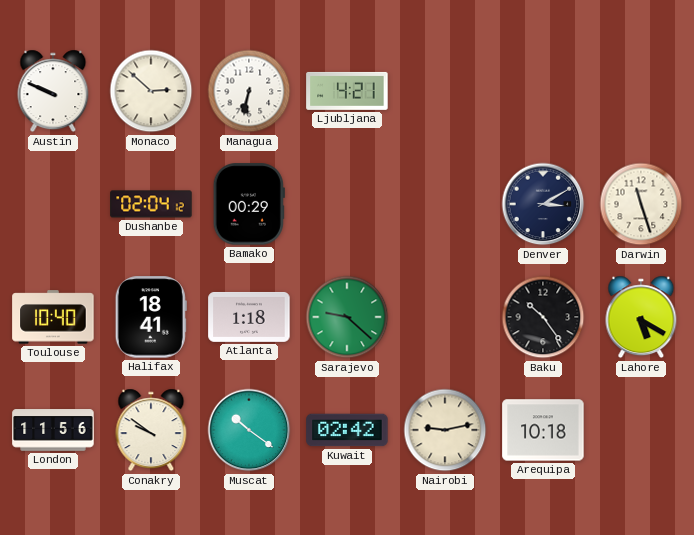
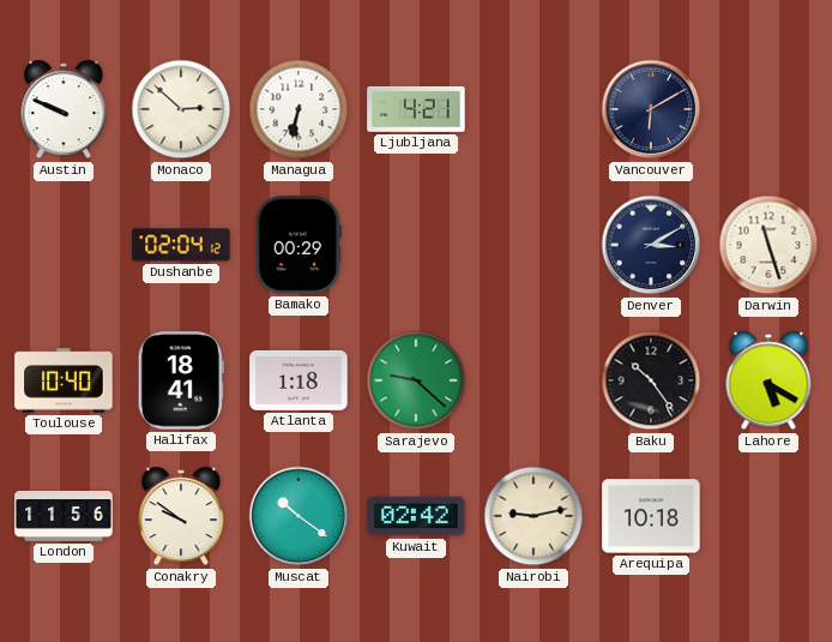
Vancouver: none -> 6:10
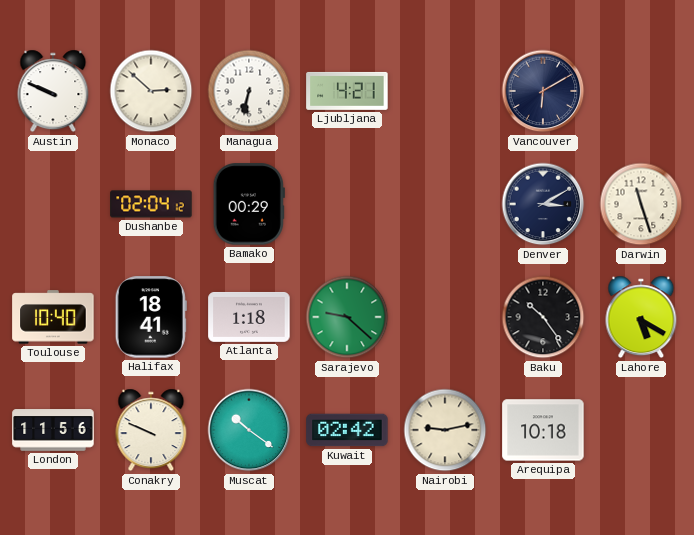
Conakry: 9:51 -> 9:49
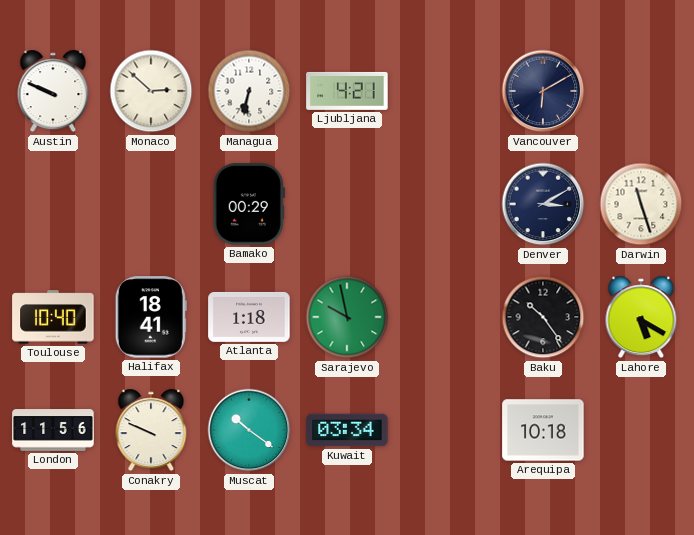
Dushanbe: 02:04 -> none
Sarajevo: 9:22 -> 9:58
Kuwait: 02:42 -> 03:34
Nairobi: 9:13 -> none
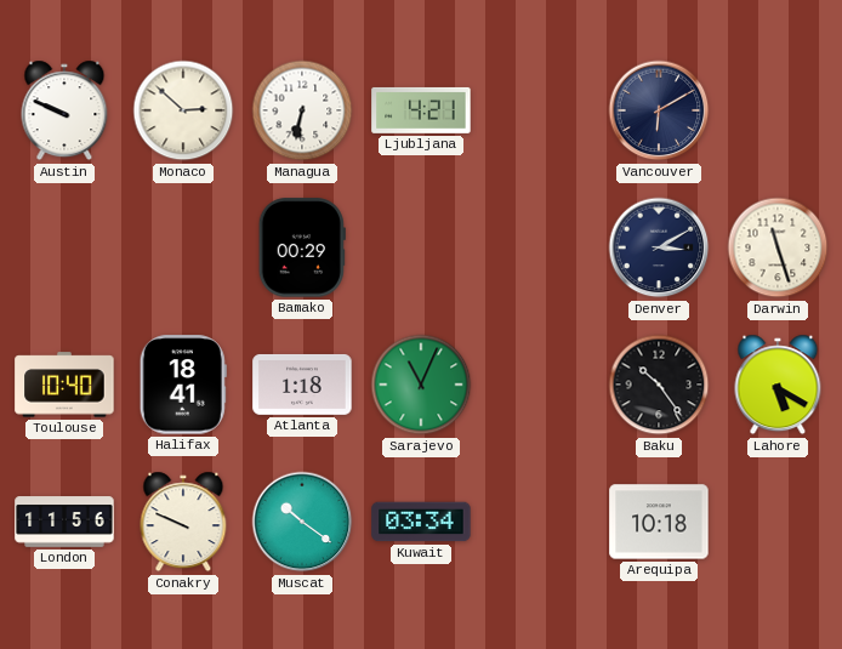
Sarajevo: 9:58 -> 11:04
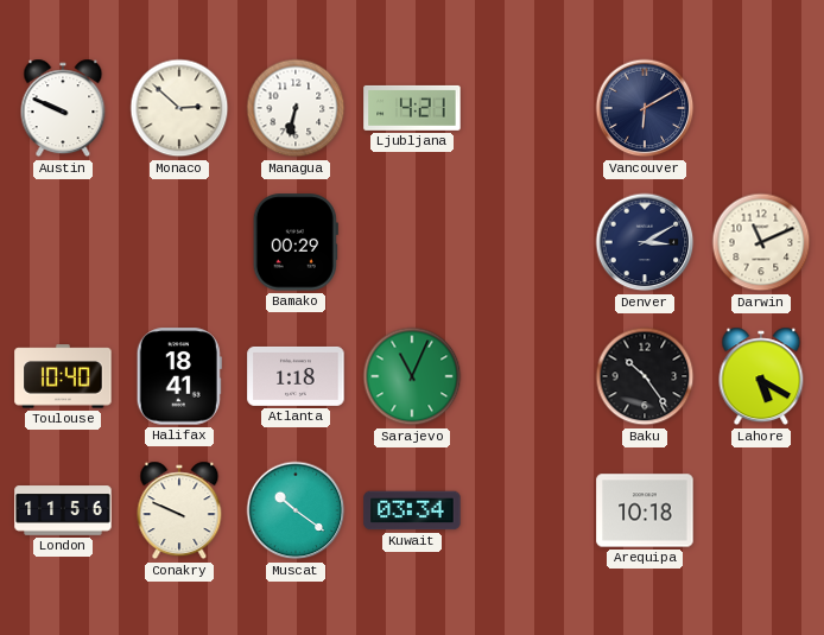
Darwin: 11:27 -> 11:11
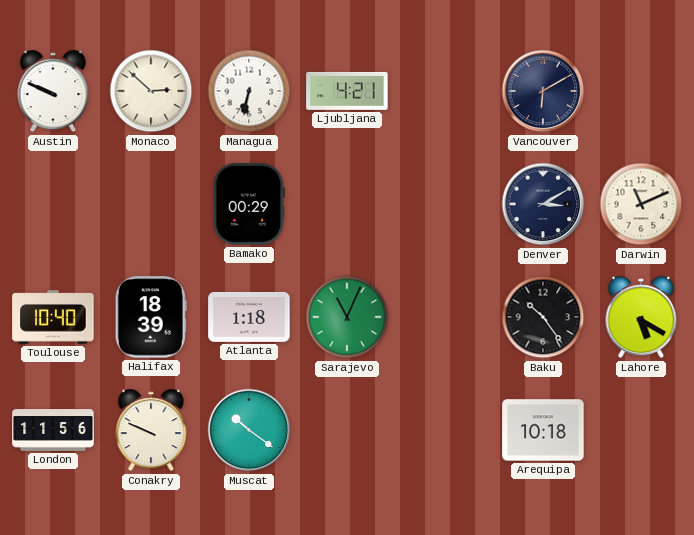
Halifax: 18:41 -> 18:39
Kuwait: 03:34 -> none
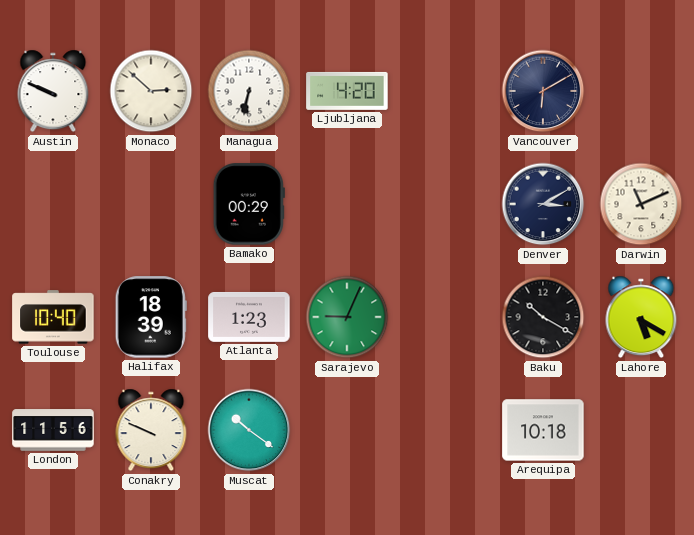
Ljubljana: 4:21 -> 4:20
Atlanta: 1:18 -> 1:23
Sarajevo: 11:04 -> 9:04
Baku: 10:24 -> 10:20
